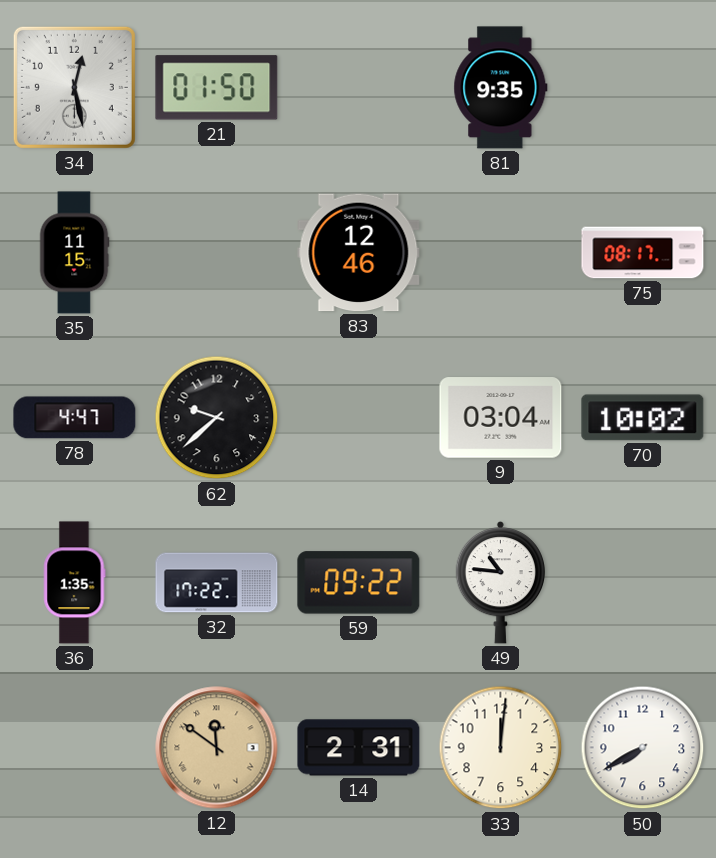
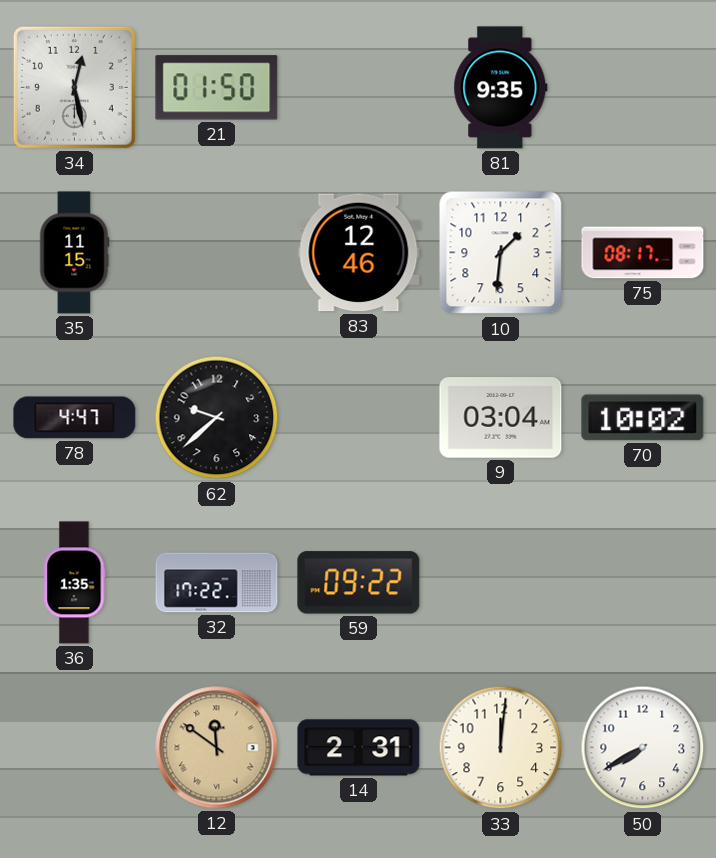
10: none -> 1:31
49: 10:46 -> none
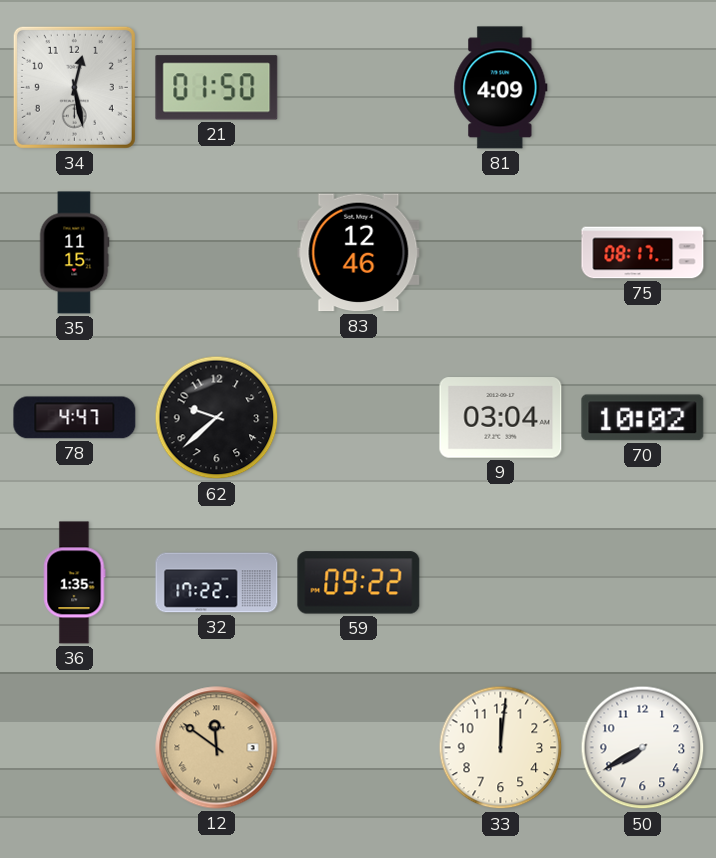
81: 9:35 -> 4:09
10: 1:31 -> none
14: 2:31 -> none
